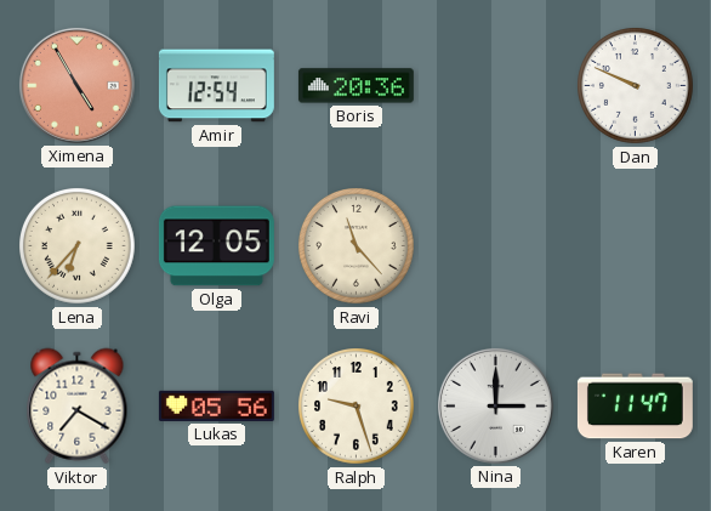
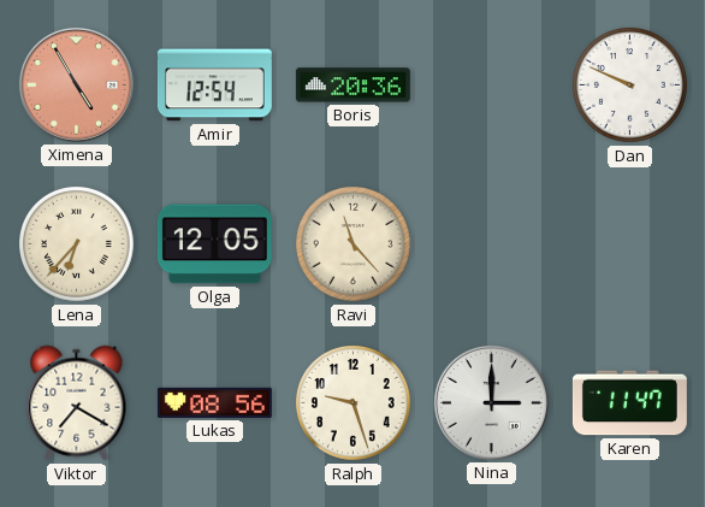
Lukas: 05:56 -> 08:56
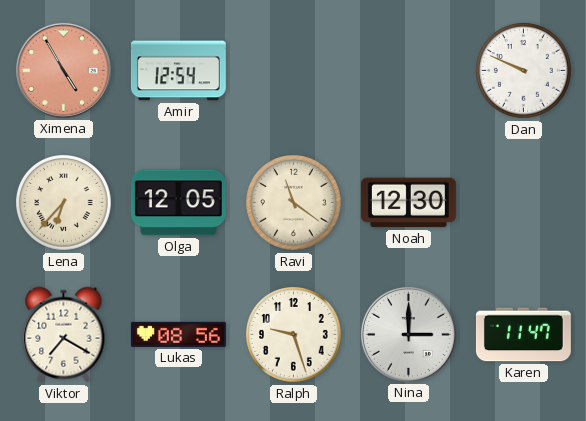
Boris: 20:36 -> none
Ravi: 11:23 -> 11:21
Noah: none -> 12:30
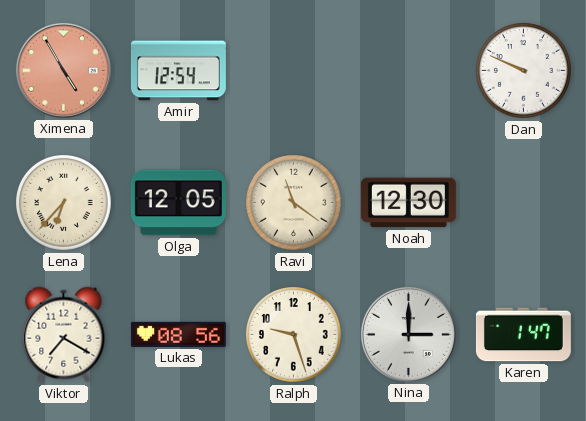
Karen: 11:47 -> 1:47
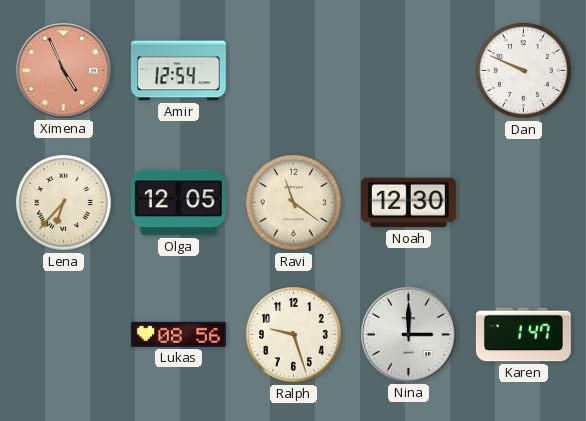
Ximena: 4:55 -> 4:56
Viktor: 7:20 -> none
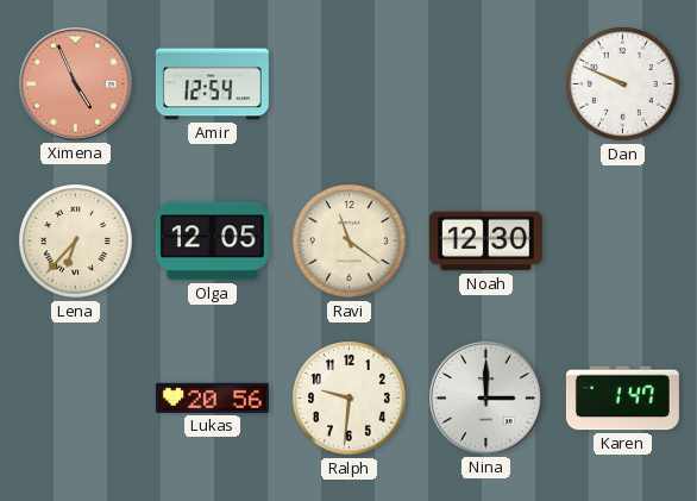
Lukas: 08:56 -> 20:56
Ralph: 9:27 -> 9:31
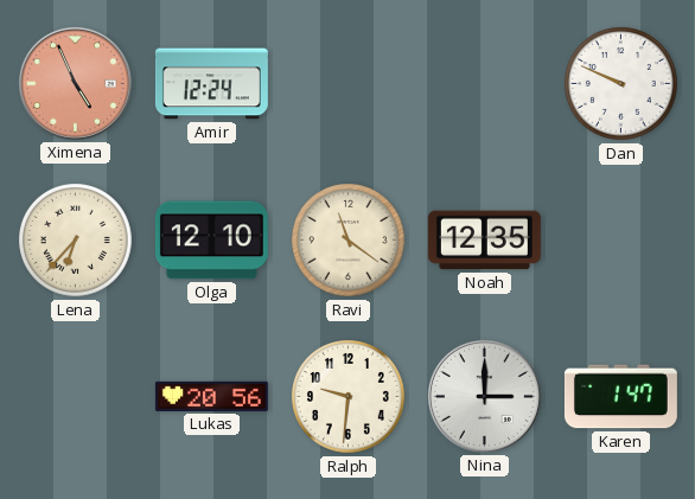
Amir: 12:54 -> 12:24
Olga: 12:05 -> 12:10
Noah: 12:30 -> 12:35
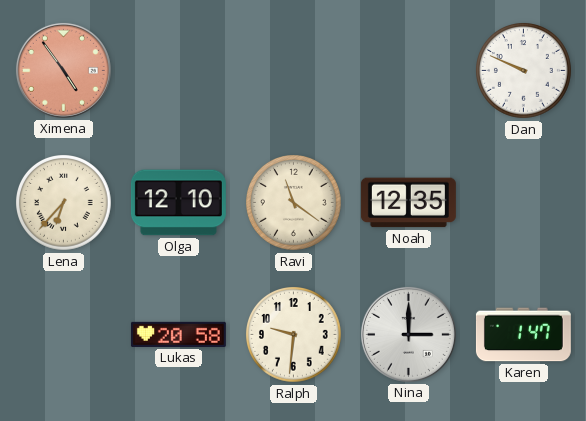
Ximena: 4:56 -> 4:54
Amir: 12:24 -> none
Lukas: 20:56 -> 20:58
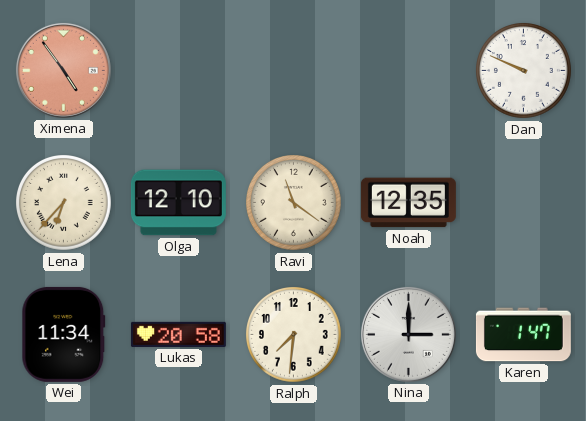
Wei: none -> 11:34
Ralph: 9:31 -> 7:31
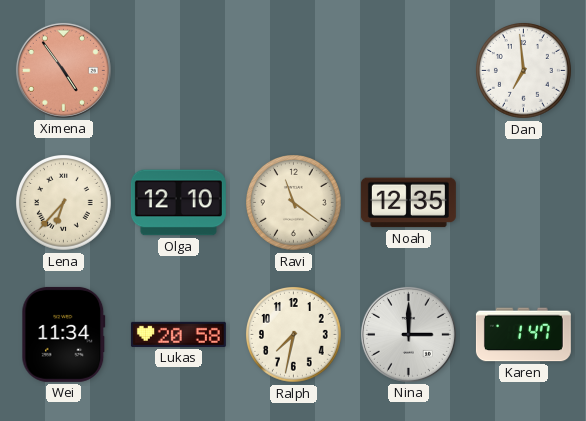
Dan: 9:49 -> 6:59
Ralph: 7:31 -> 7:32
